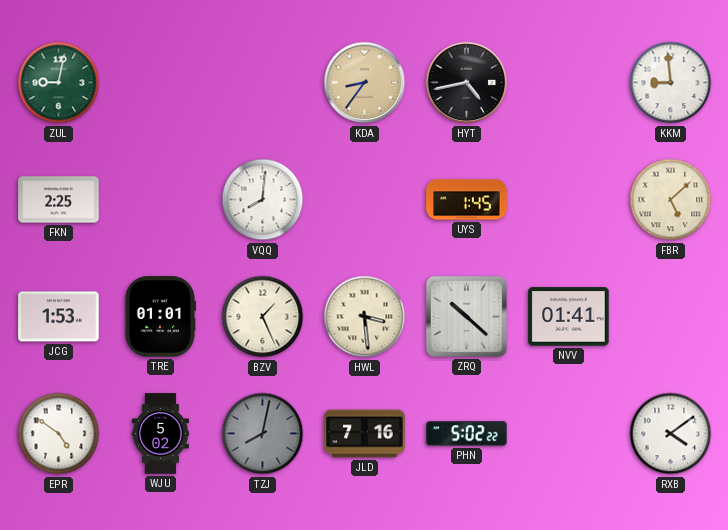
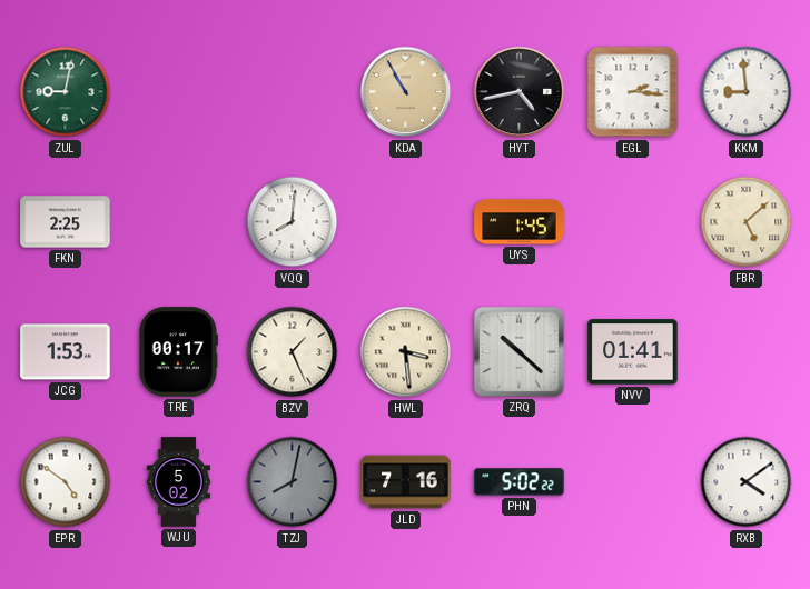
KDA: 8:36 -> 10:55
EGL: none -> 2:16
TRE: 01:01 -> 00:17
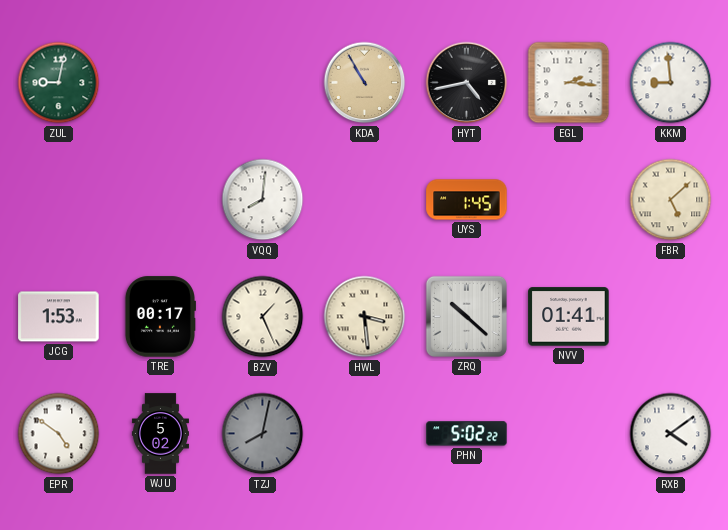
FKN: 2:25 -> none
JLD: 7:16 -> none
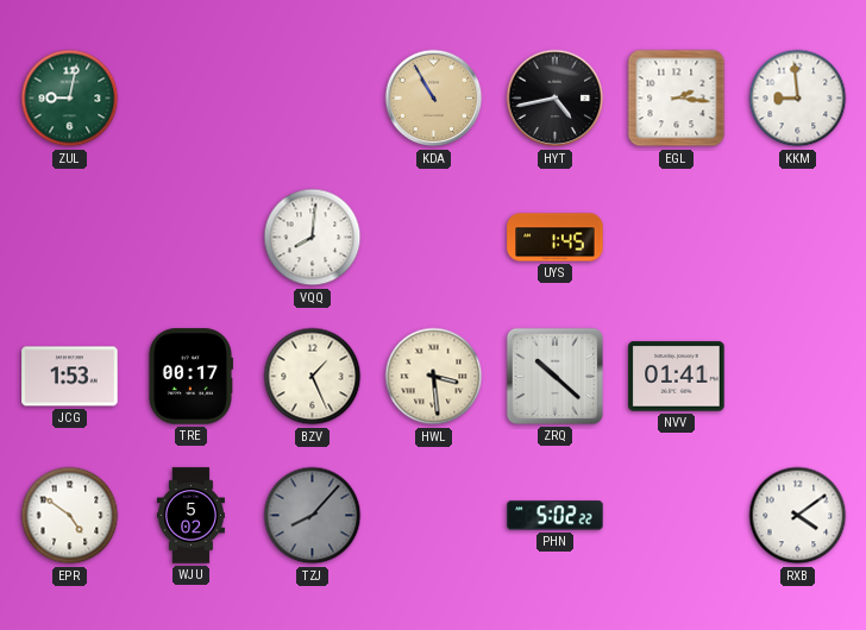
FBR: 5:08 -> none
TZJ: 8:02 -> 8:07
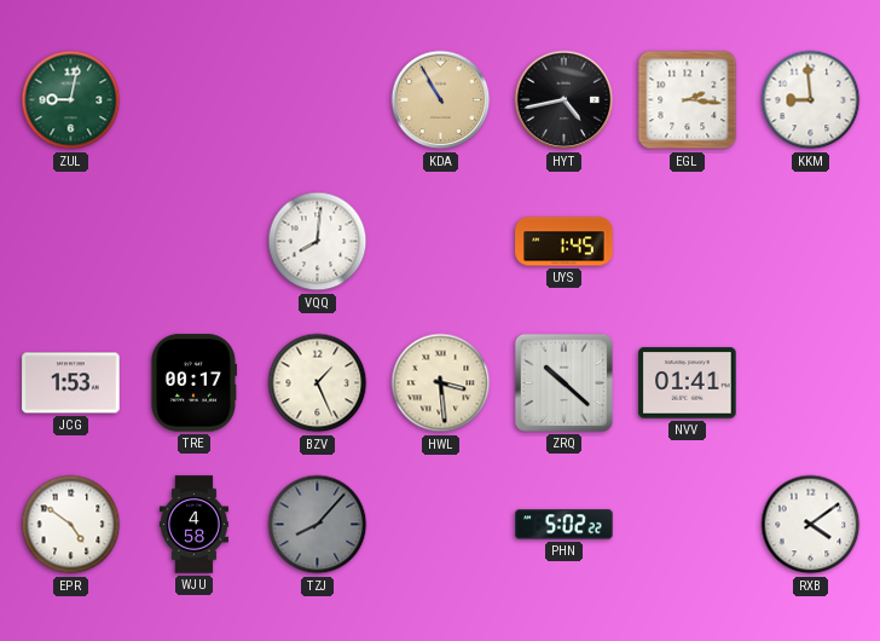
WJU: 5:02 -> 4:58
